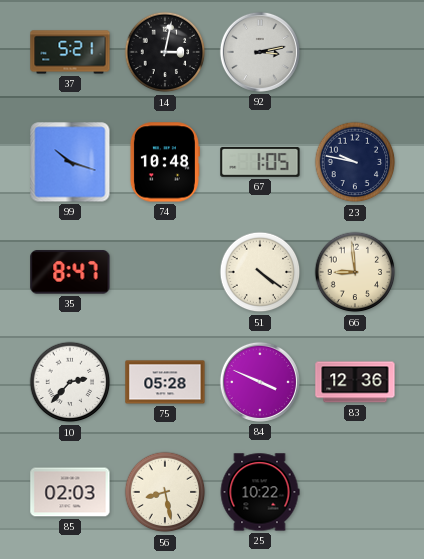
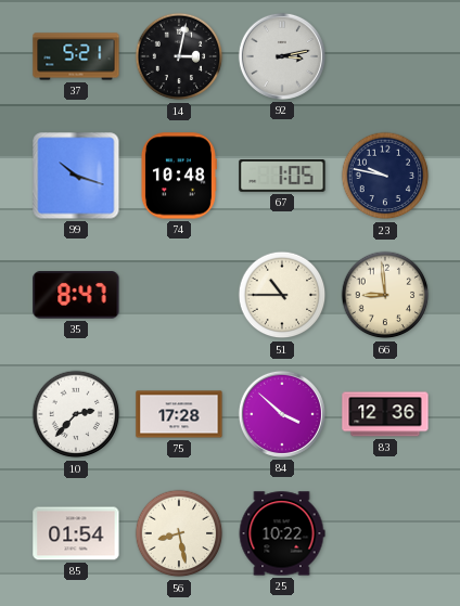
51: 4:21 -> 10:45
75: 05:28 -> 17:28
84: 3:49 -> 3:52
85: 02:03 -> 01:54
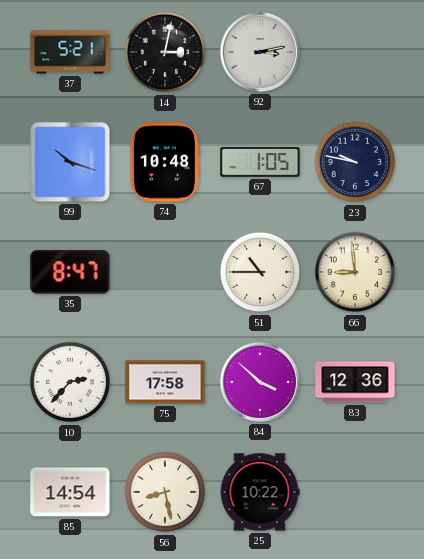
75: 17:28 -> 17:58
85: 01:54 -> 14:54
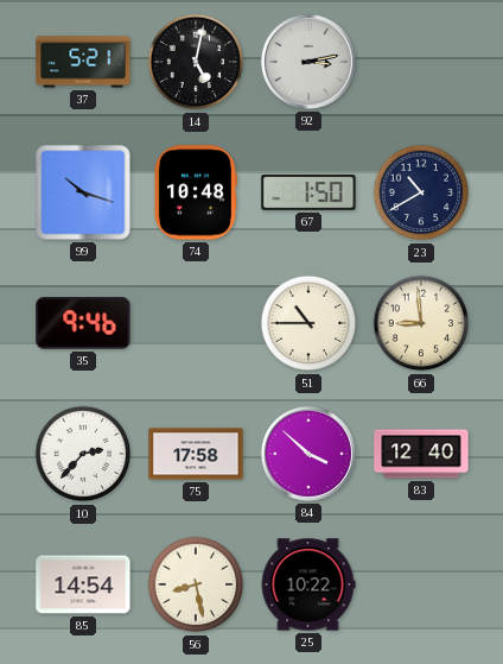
14: 3:02 -> 5:02
67: 1:05 -> 1:50
23: 9:47 -> 10:40
35: 8:47 -> 9:46
83: 12:36 -> 12:40
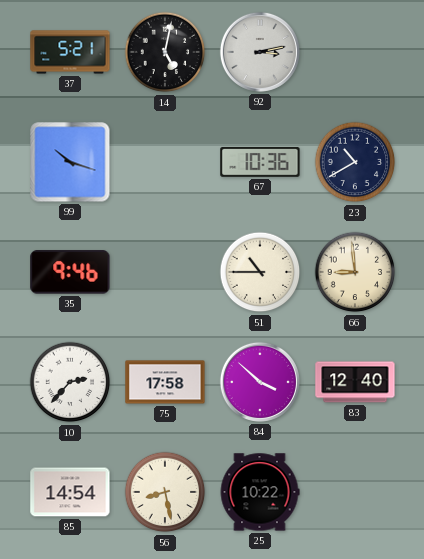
74: 10:48 -> none
67: 1:50 -> 10:36
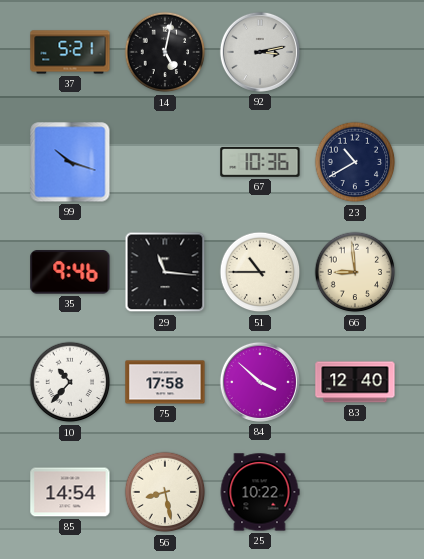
29: none -> 11:16
10: 2:37 -> 10:37
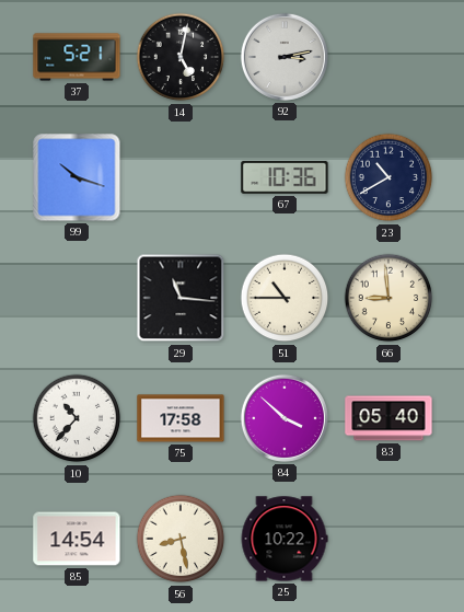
35: 9:46 -> none
83: 12:40 -> 05:40
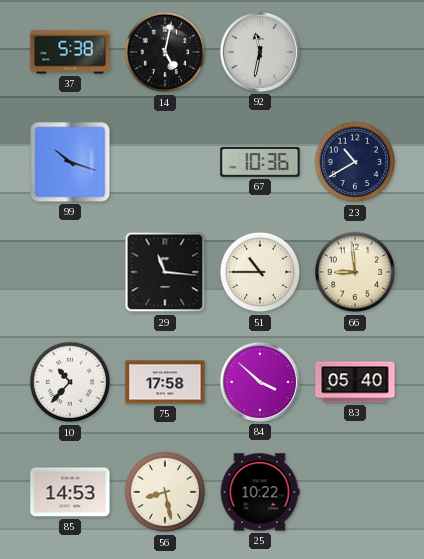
37: 5:21 -> 5:38
92: 3:13 -> 11:32
85: 14:54 -> 14:53
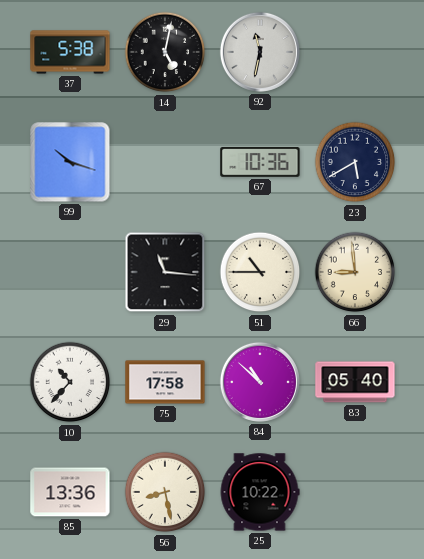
23: 10:40 -> 5:40
84: 3:52 -> 10:52
85: 14:53 -> 13:36
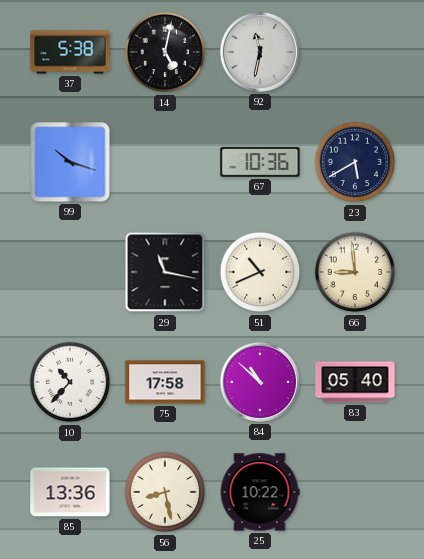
29: 11:16 -> 11:17
51: 10:45 -> 10:41
